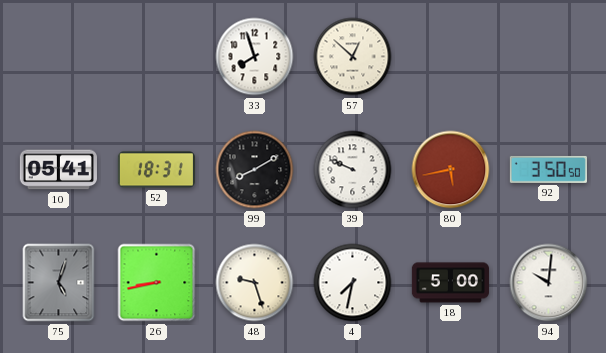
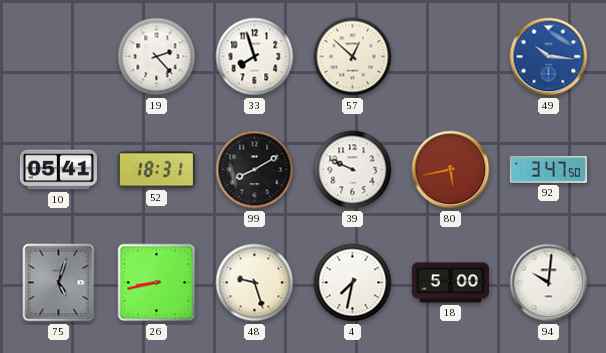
19: none -> 2:23
49: none -> 10:16
92: 3:50 -> 3:47
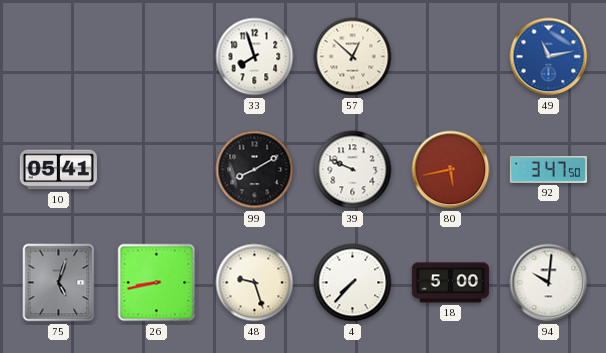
19: 2:23 -> none
49: 10:16 -> 11:13
52: 18:31 -> none
4: 7:32 -> 7:37
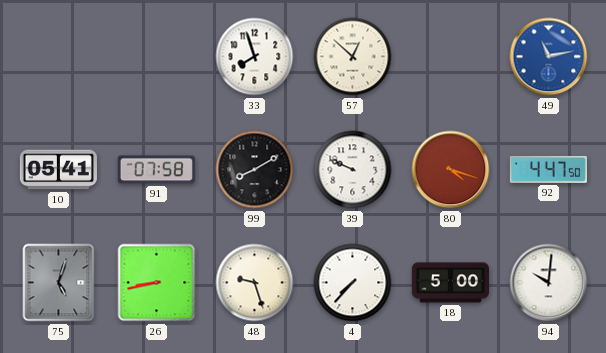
91: none -> 07:58
80: 5:43 -> 4:18
92: 3:47 -> 4:47
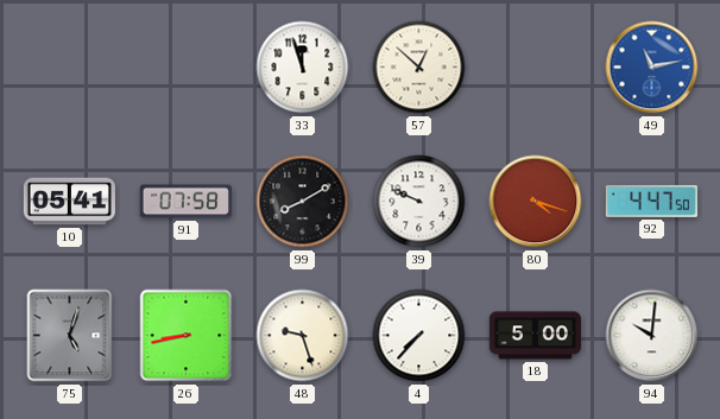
33: 7:57 -> 11:57
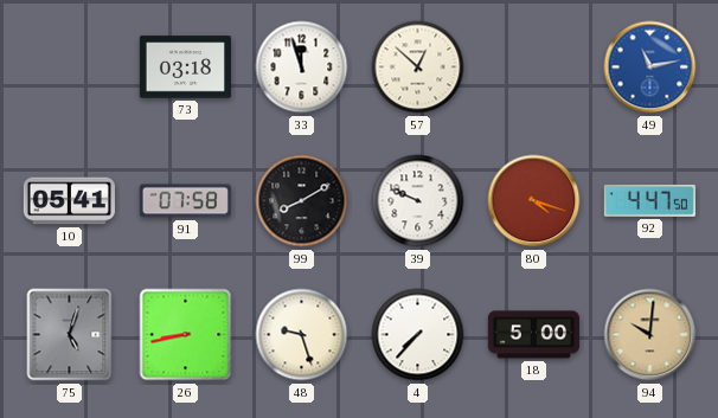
73: none -> 03:18
94 dial: white -> champagne
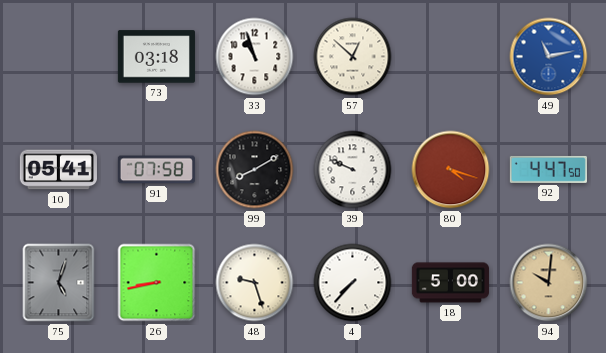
33: 11:57 -> 10:57
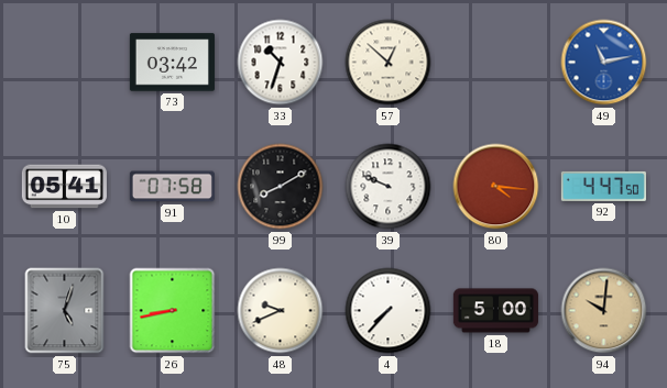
73: 03:18 -> 03:42
33: 10:57 -> 10:33
80: 4:18 -> 4:16
48: 9:27 -> 9:41
